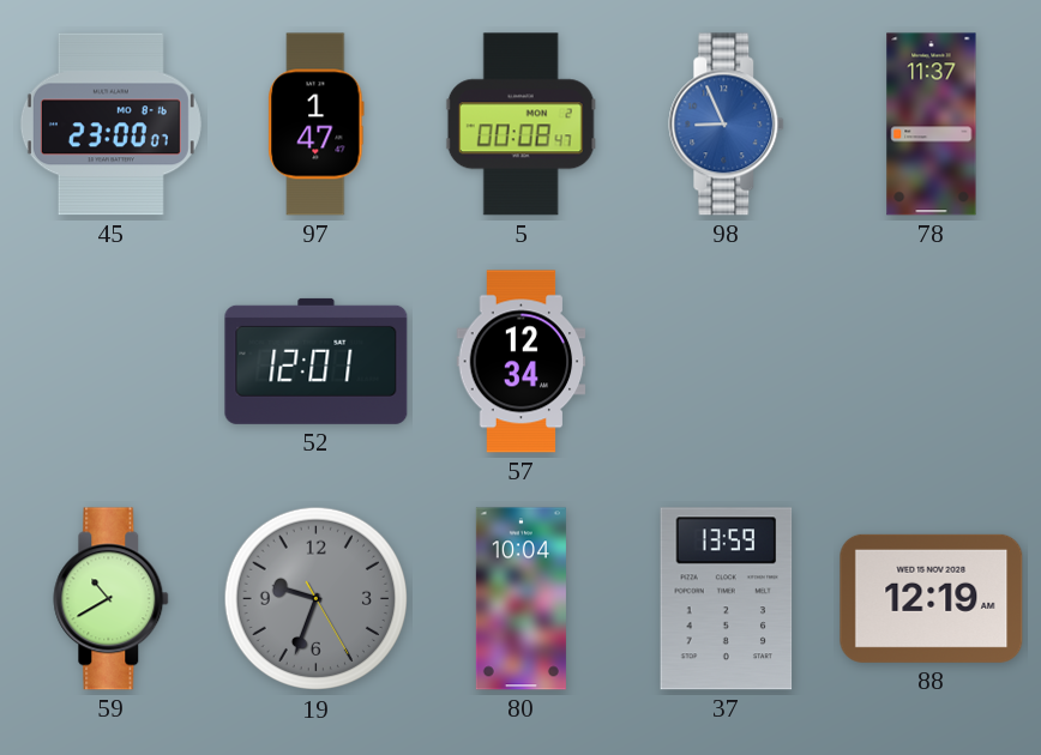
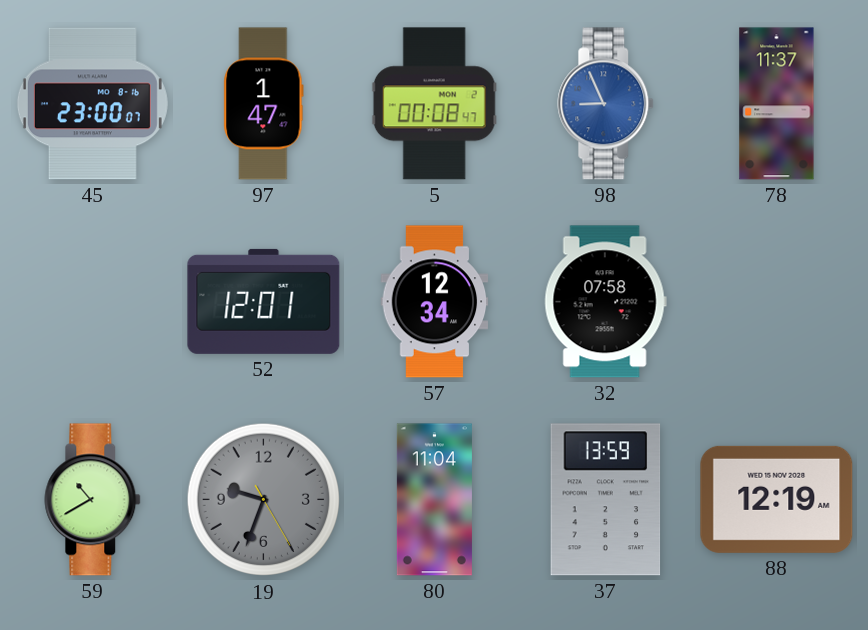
32: none -> 07:58
80: 10:04 -> 11:04
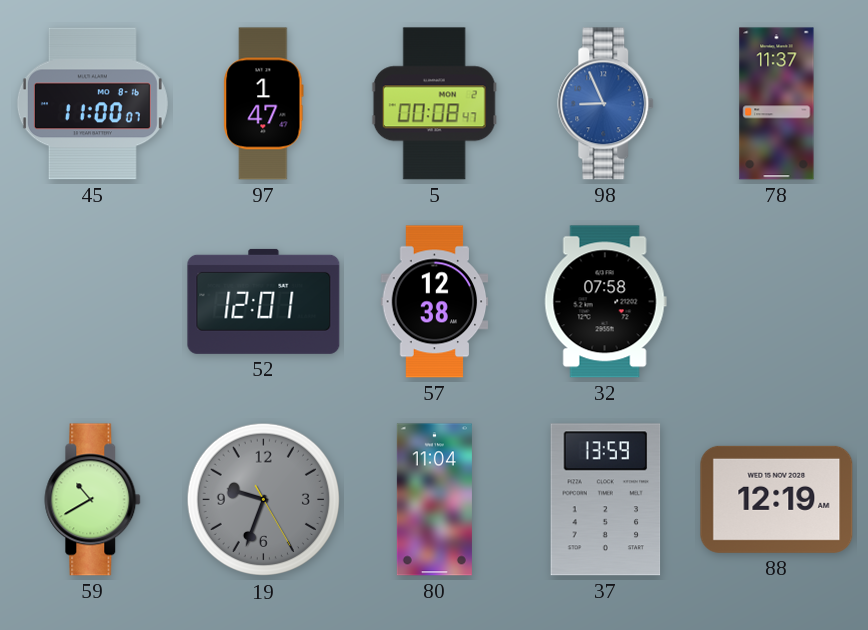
45: 23:00 -> 11:00
57: 12:34 -> 12:38
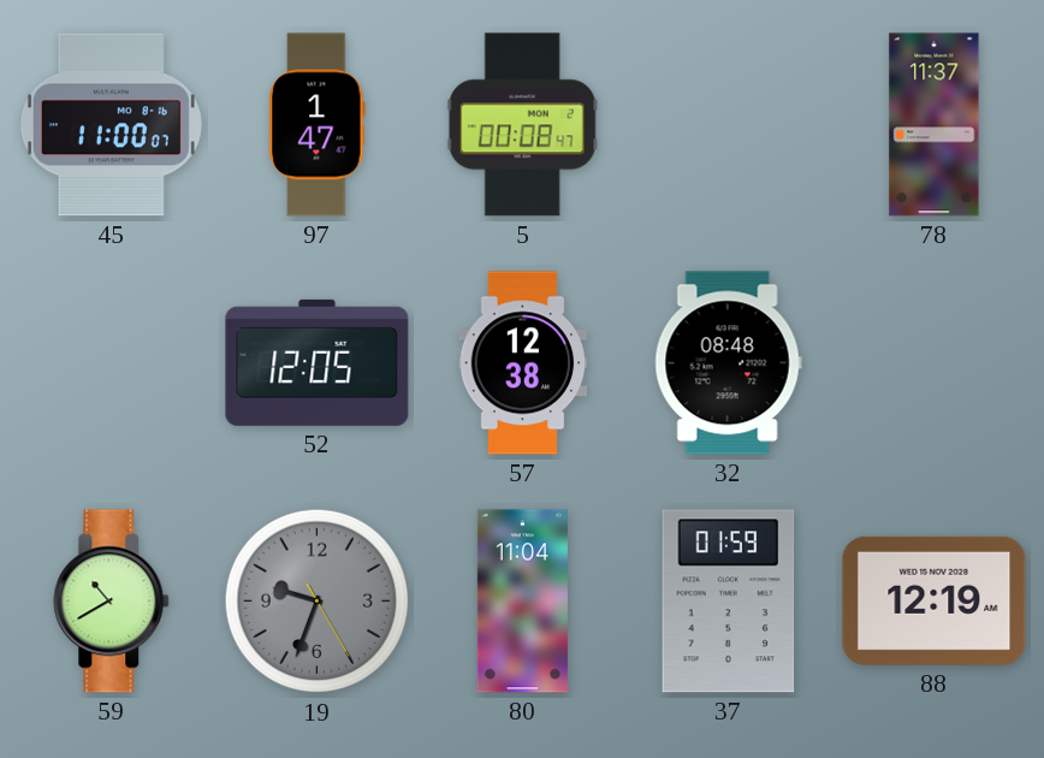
98: 8:56 -> none
52: 12:01 -> 12:05
32: 07:58 -> 08:48
37: 13:59 -> 01:59
